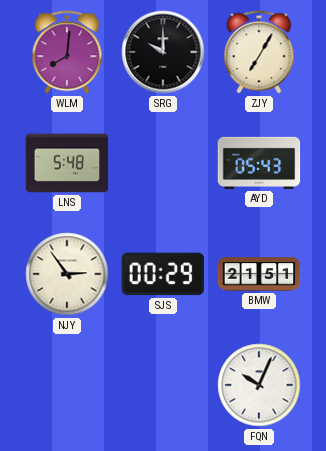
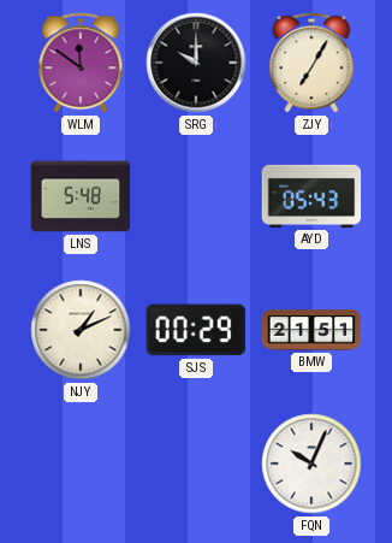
WLM: 8:01 -> 11:51
NJY: 2:54 -> 1:11
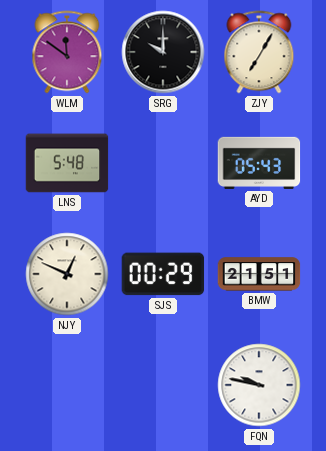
NJY: 1:11 -> 12:49
FQN: 10:04 -> 9:47
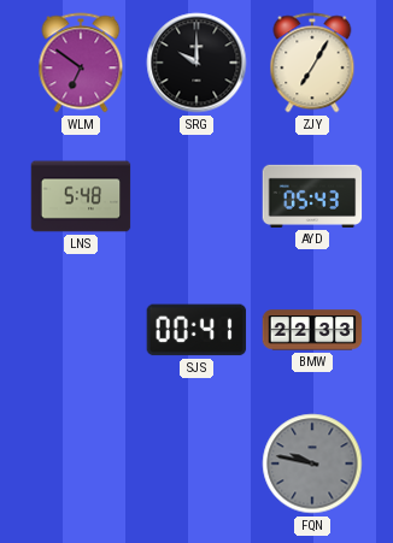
WLM: 11:51 -> 6:51
NJY: 12:49 -> none
SJS: 00:29 -> 00:41
BMW: 21:51 -> 22:33
FQN dial: white -> grey
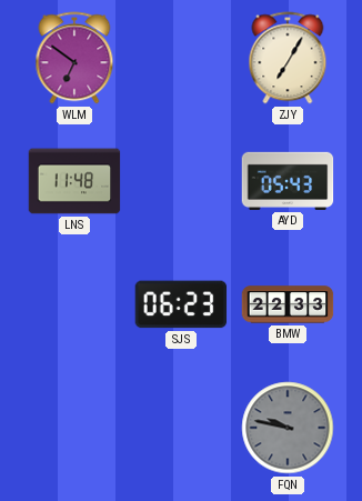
SRG: 10:00 -> none
LNS: 5:48 -> 11:48
SJS: 00:41 -> 06:23
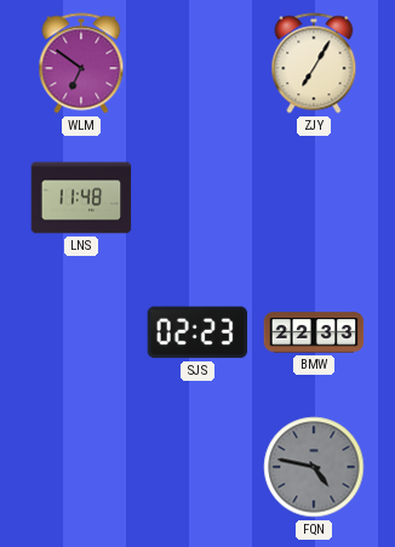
AYD: 05:43 -> none
SJS: 06:23 -> 02:23
FQN: 9:47 -> 4:47
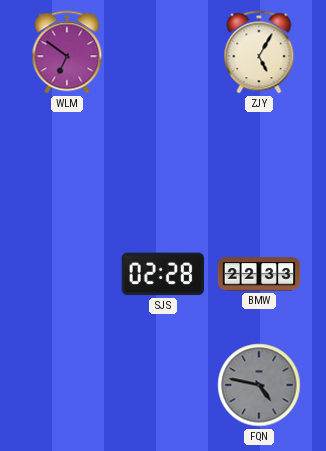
ZJY: 7:05 -> 5:05
LNS: 11:48 -> none
SJS: 02:23 -> 02:28
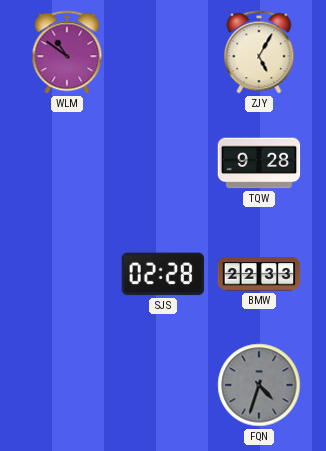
WLM: 6:51 -> 10:51
TQW: none -> 9:28
FQN: 4:47 -> 4:33
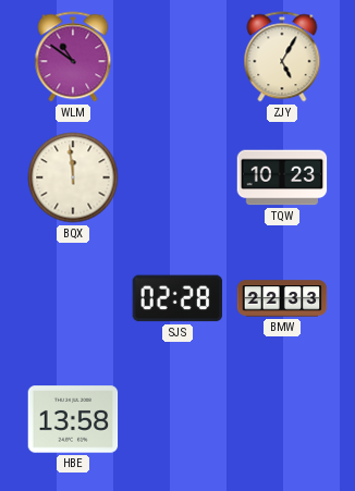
BQX: none -> 11:59
TQW: 9:28 -> 10:23
HBE: none -> 13:58
FQN: 4:33 -> none
